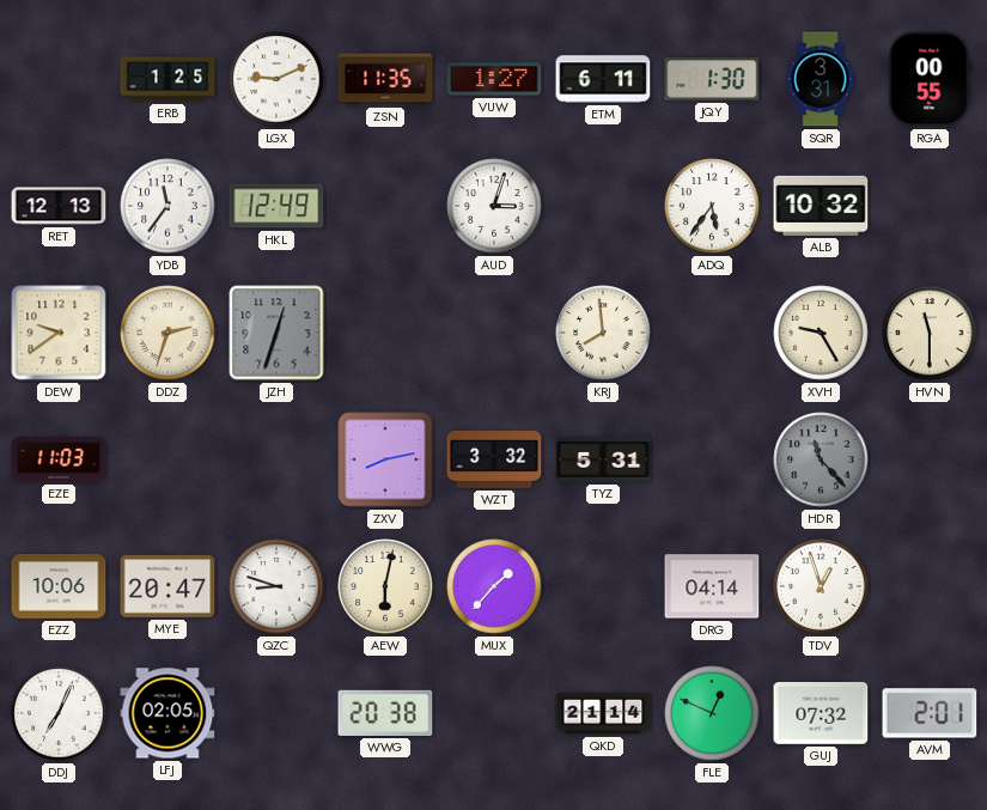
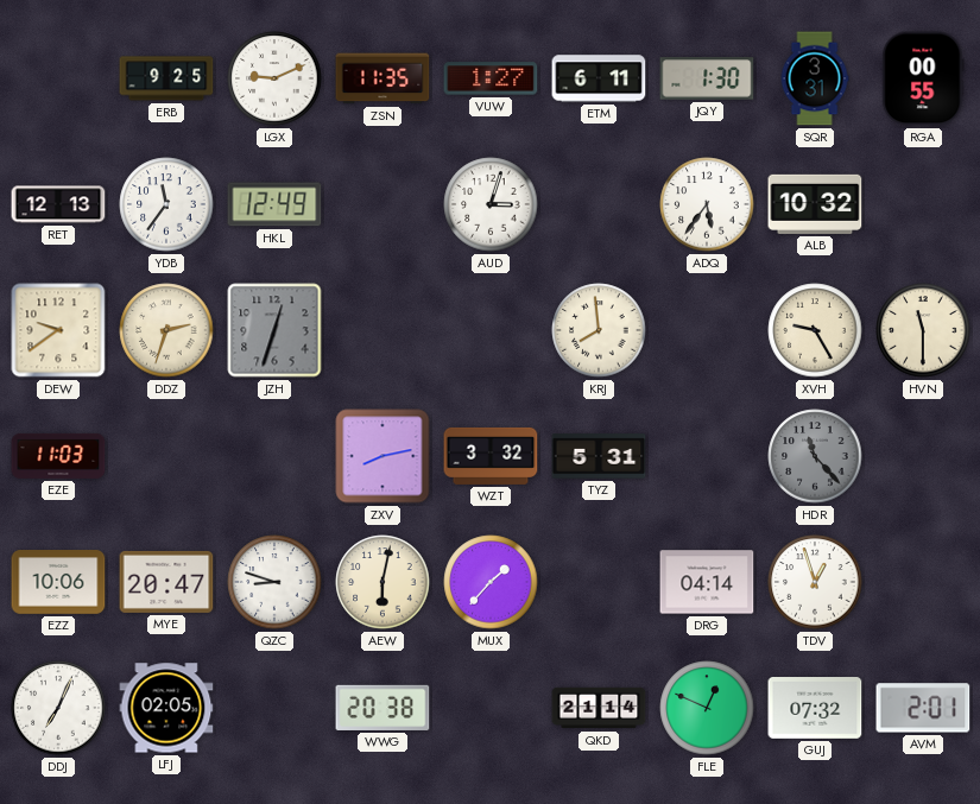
ERB: 1:25 -> 9:25
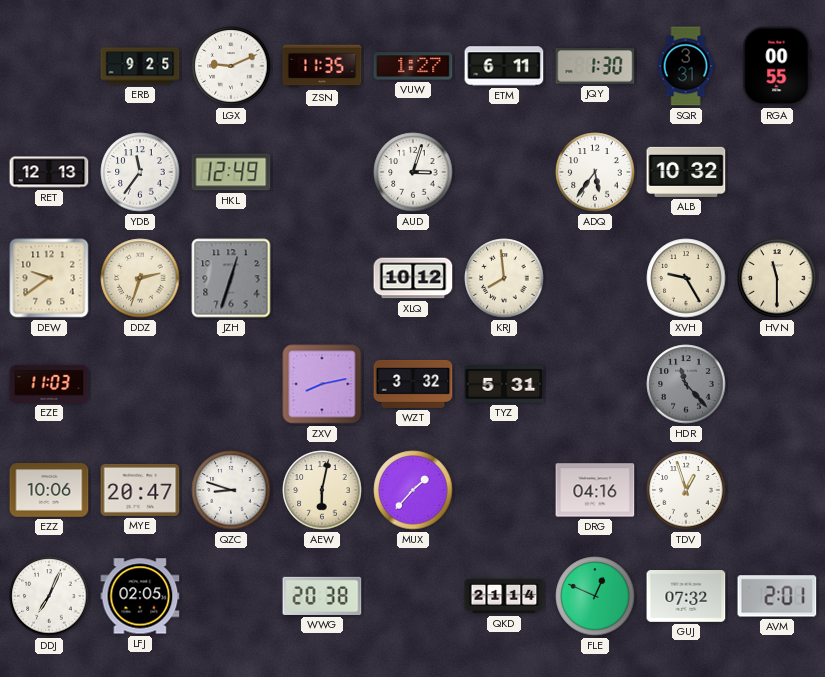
XLQ: none -> 10:12
DRG: 04:14 -> 04:16
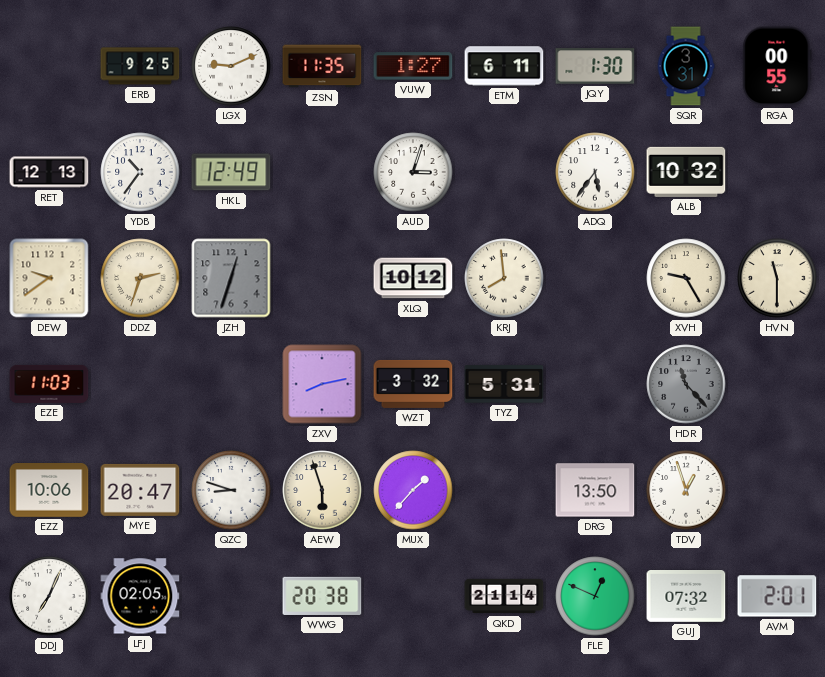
YDB: 11:36 -> 10:36
AEW: 6:02 -> 5:57
DRG: 04:16 -> 13:50
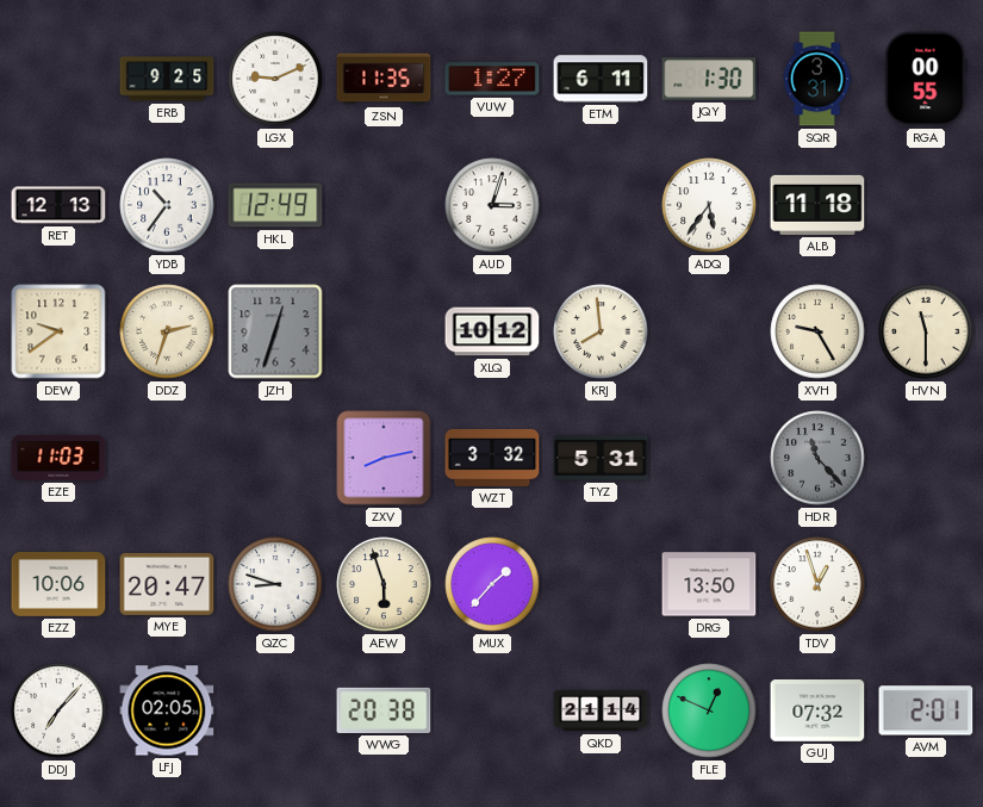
ALB: 10:32 -> 11:18
DDJ: 7:04 -> 7:07
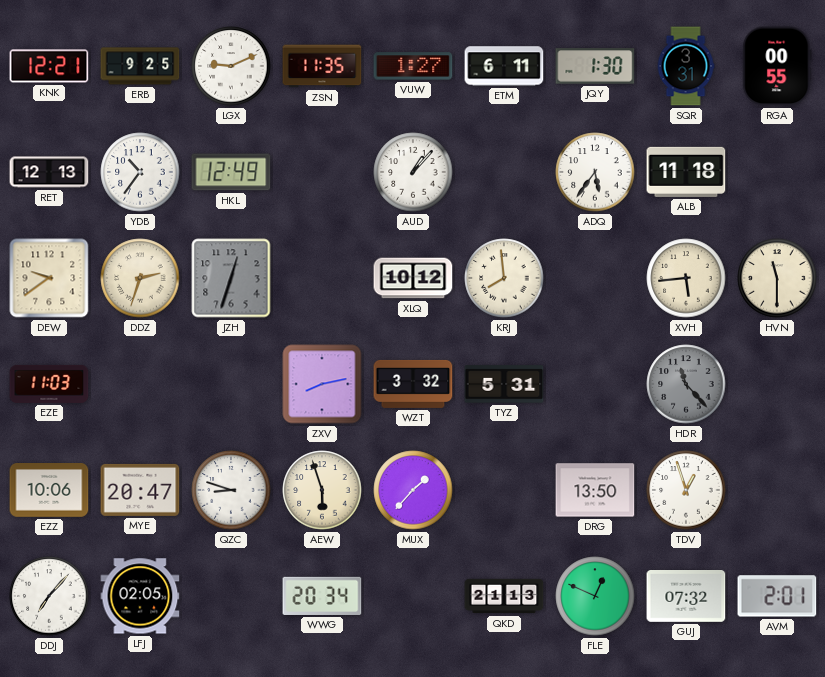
KNK: none -> 12:21
AUD: 3:03 -> 1:07
XVH: 9:25 -> 5:44
WWG: 20:38 -> 20:34
QKD: 21:14 -> 21:13
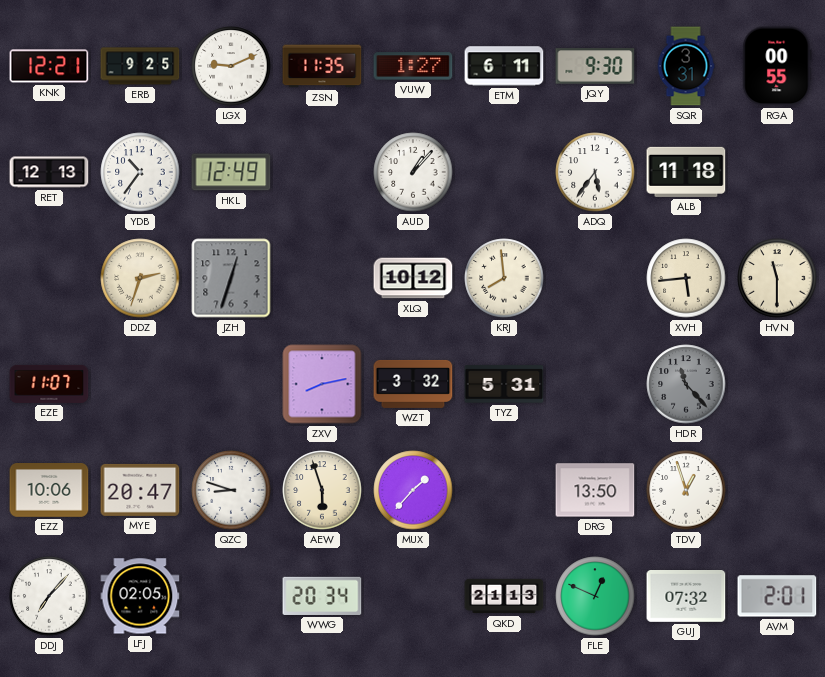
JQY: 1:30 -> 9:30
DEW: 9:39 -> none
EZE: 11:03 -> 11:07
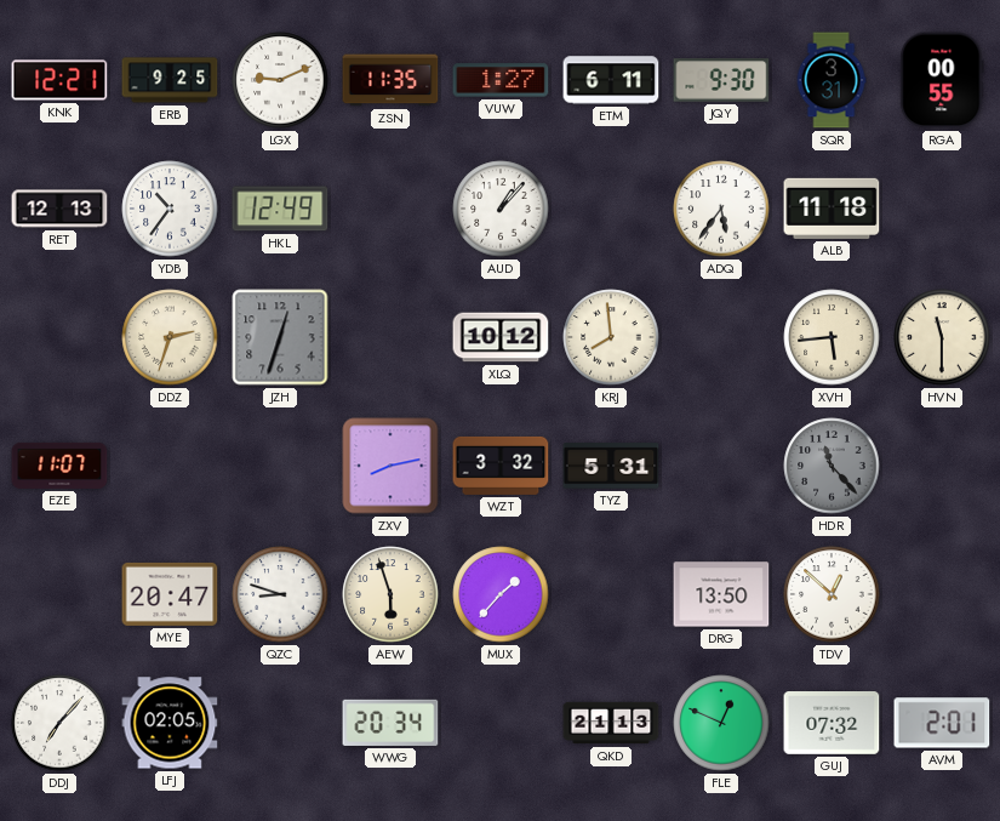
EZZ: 10:06 -> none
TDV: 12:57 -> 12:52
